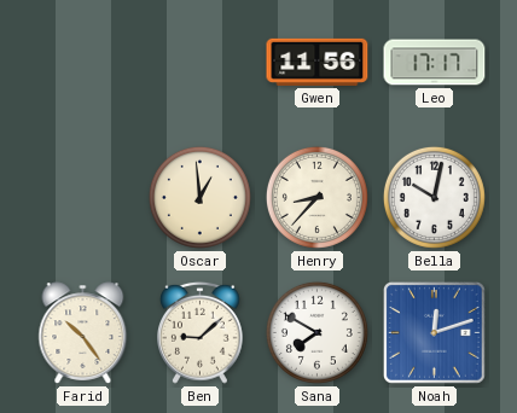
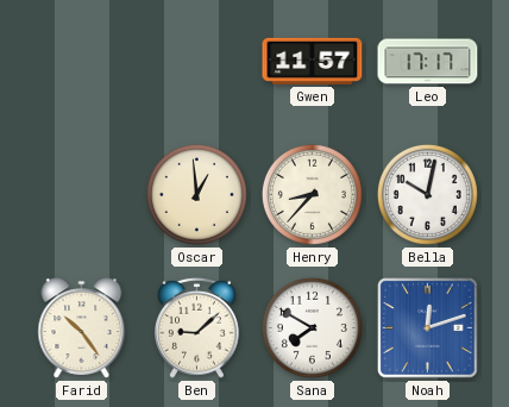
Gwen: 11:56 -> 11:57
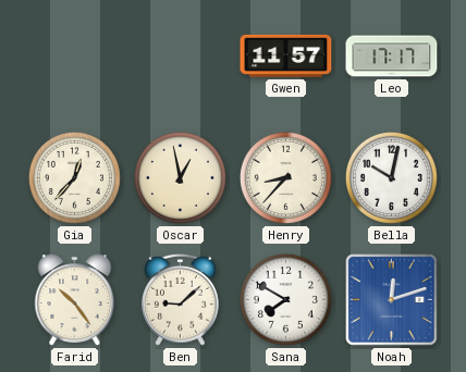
Gia: none -> 12:37
Oscar: 12:59 -> 12:58
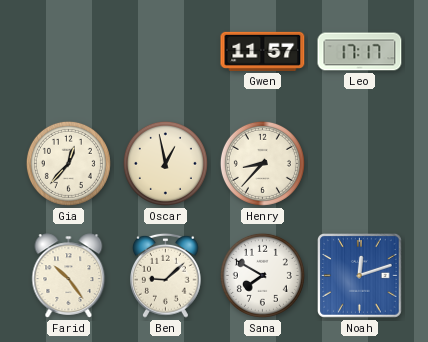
Bella: 10:02 -> none
